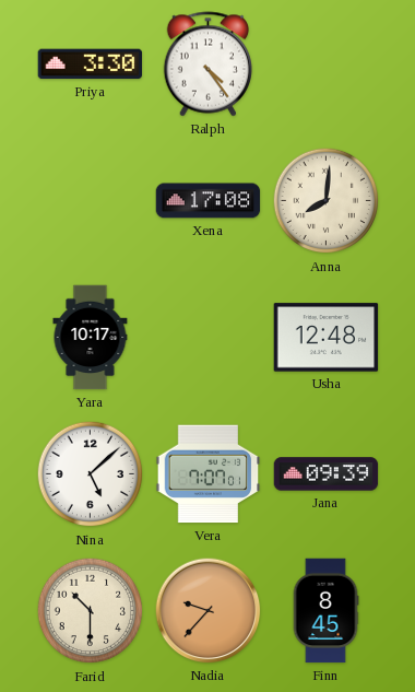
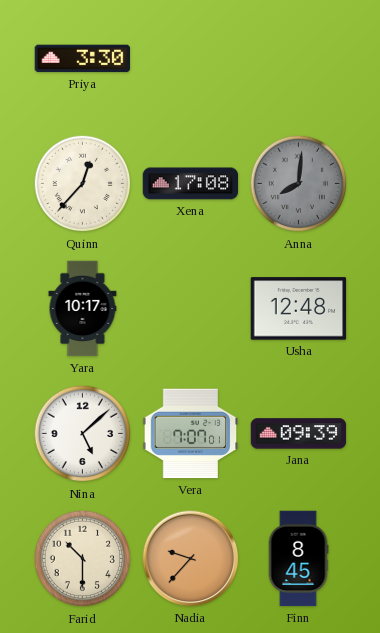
Ralph: 4:24 -> none
Quinn: none -> 12:37
Anna dial: cream -> grey
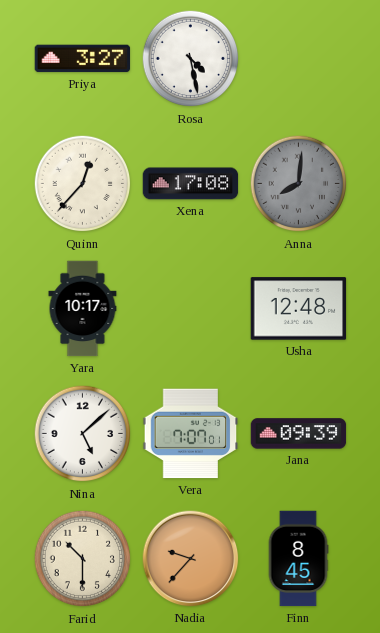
Priya: 3:30 -> 3:27
Rosa: none -> 4:28
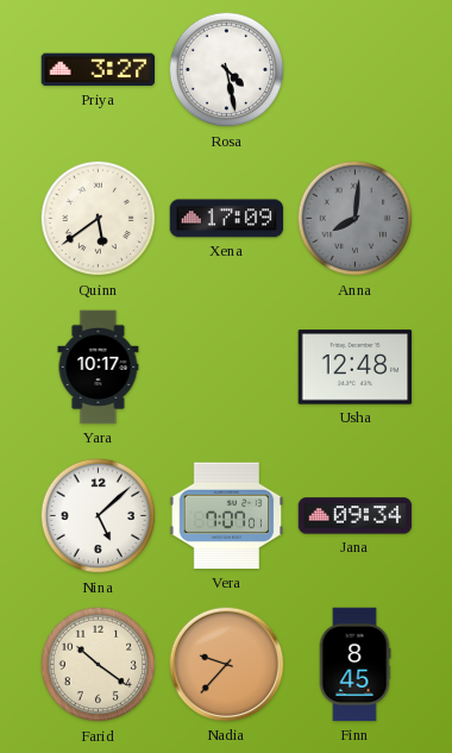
Quinn: 12:37 -> 5:39
Xena: 17:08 -> 17:09
Jana: 09:39 -> 09:34
Farid: 10:30 -> 10:21
